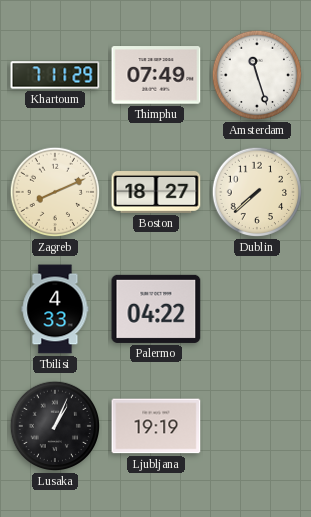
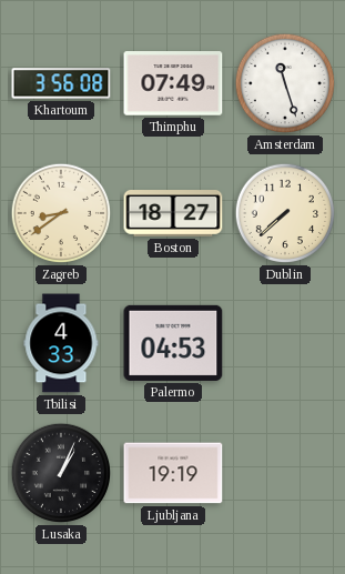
Khartoum: 7:11 -> 3:56
Zagreb: 8:11 -> 8:39
Palermo: 04:22 -> 04:53
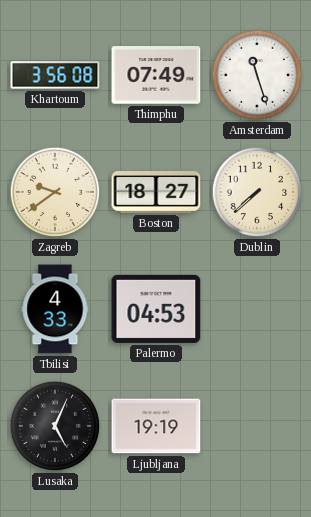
Zagreb: 8:39 -> 9:39
Lusaka: 1:04 -> 5:04
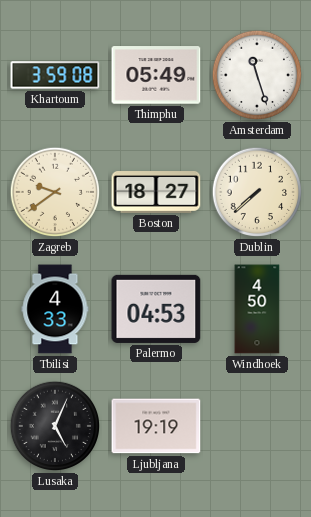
Khartoum: 3:56 -> 3:59
Thimphu: 07:49 -> 05:49
Windhoek: none -> 4:50
